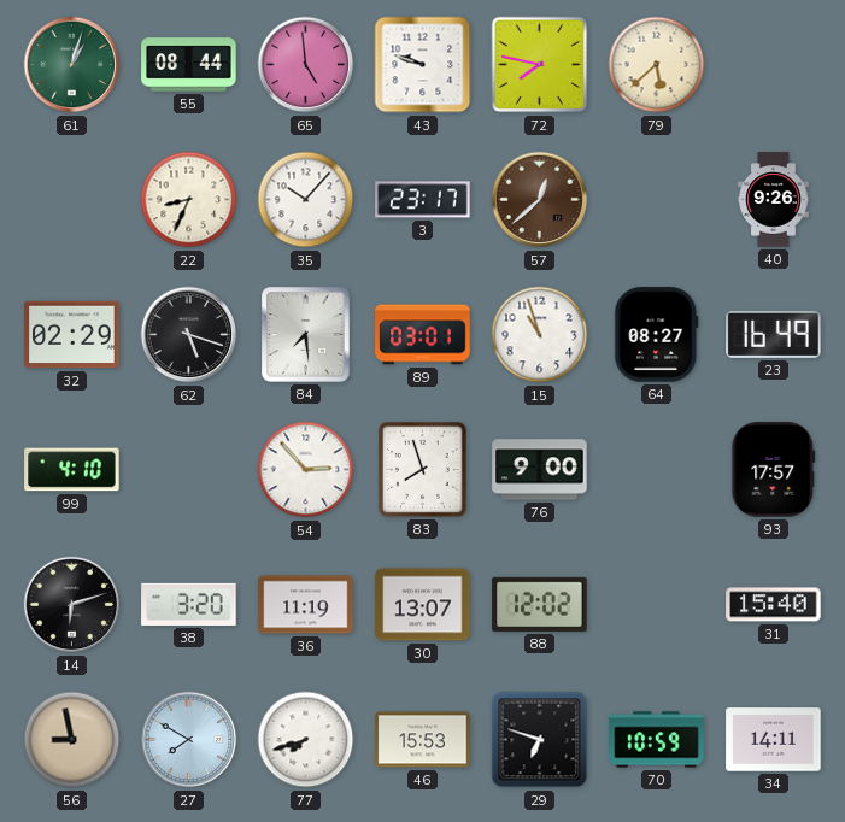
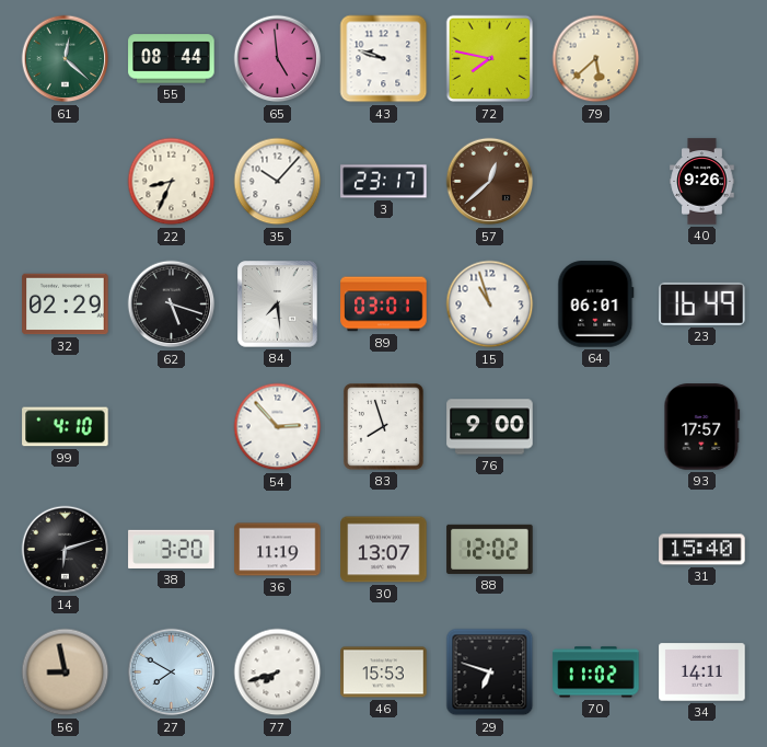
61: 1:03 -> 12:22
64: 08:27 -> 06:01
70: 10:59 -> 11:02
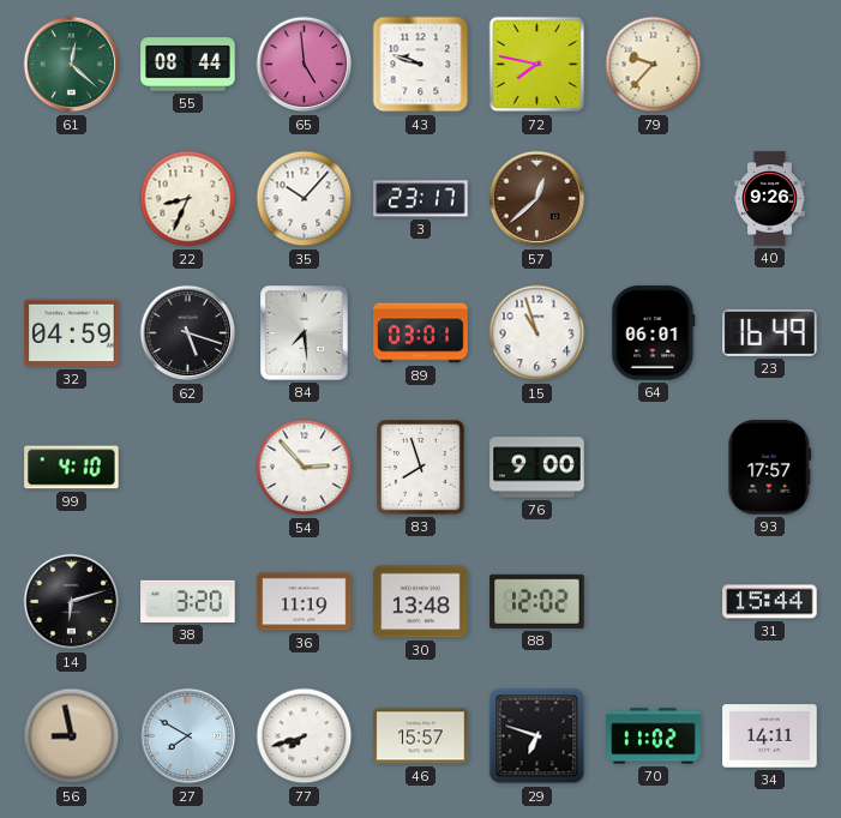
79: 5:38 -> 9:37
32: 02:29 -> 04:59
30: 13:07 -> 13:48
31: 15:40 -> 15:44
46: 15:53 -> 15:57
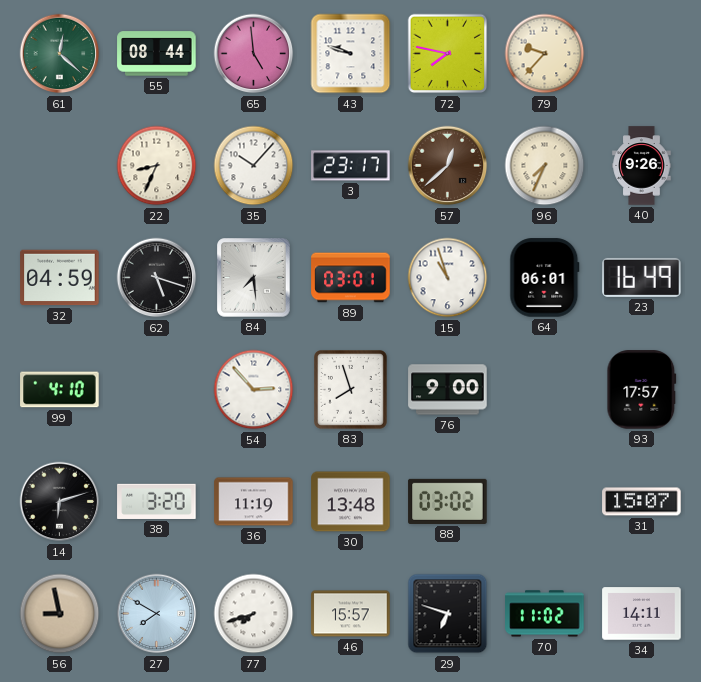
96: none -> 7:34
88: 12:02 -> 03:02
31: 15:44 -> 15:07
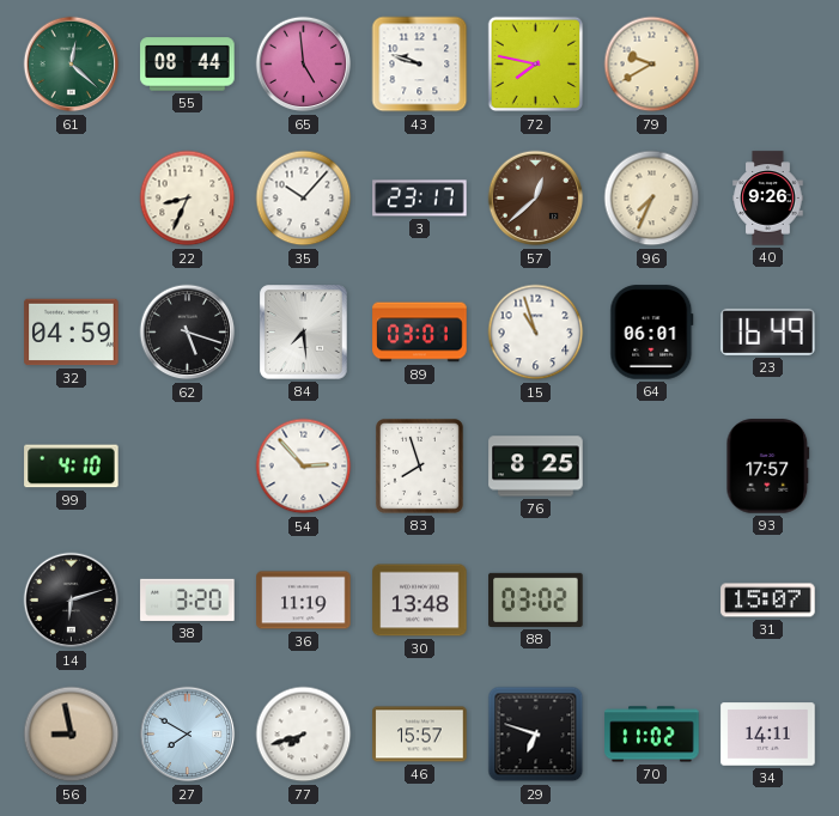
79: 9:37 -> 9:40
76: 9:00 -> 8:25
